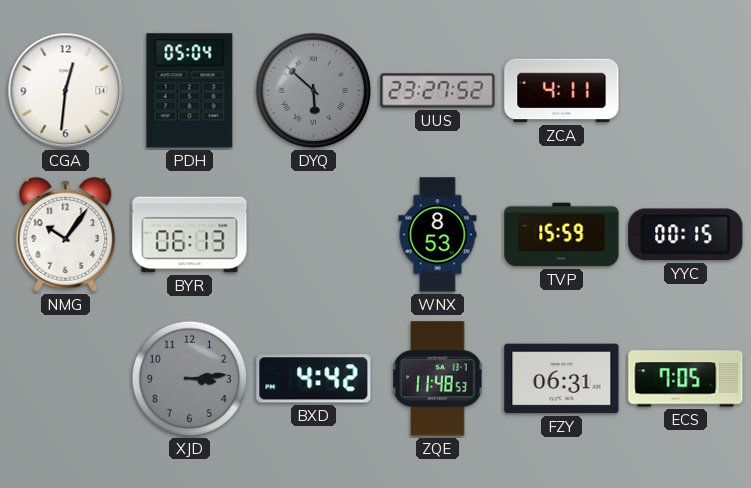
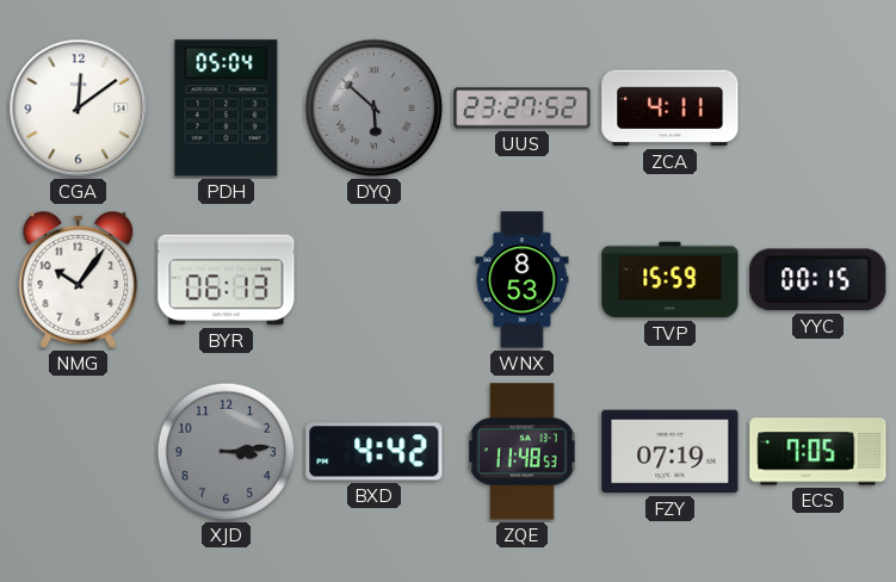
CGA: 12:31 -> 12:09
FZY: 06:31 -> 07:19
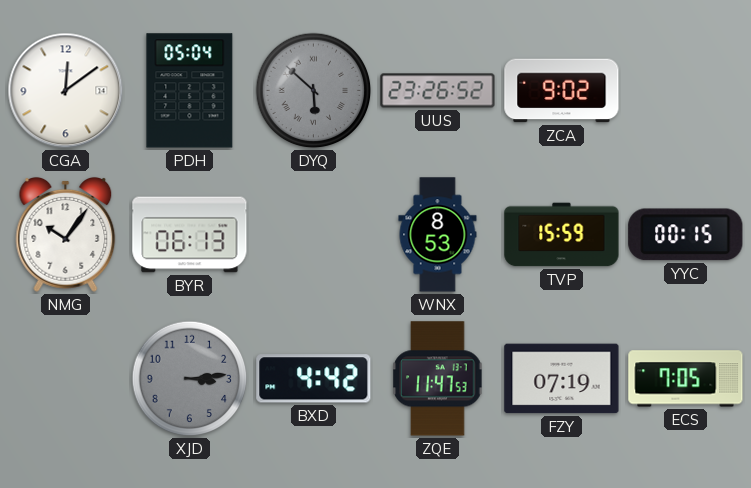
UUS: 23:27 -> 23:26
ZCA: 4:11 -> 9:02
ZQE: 11:48 -> 11:47
